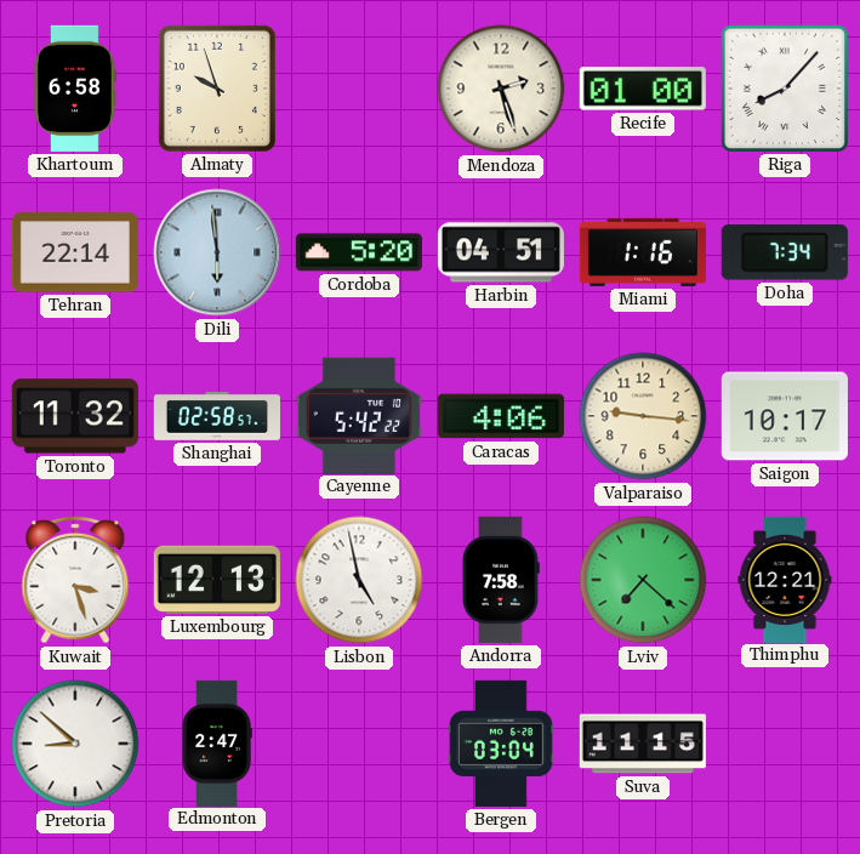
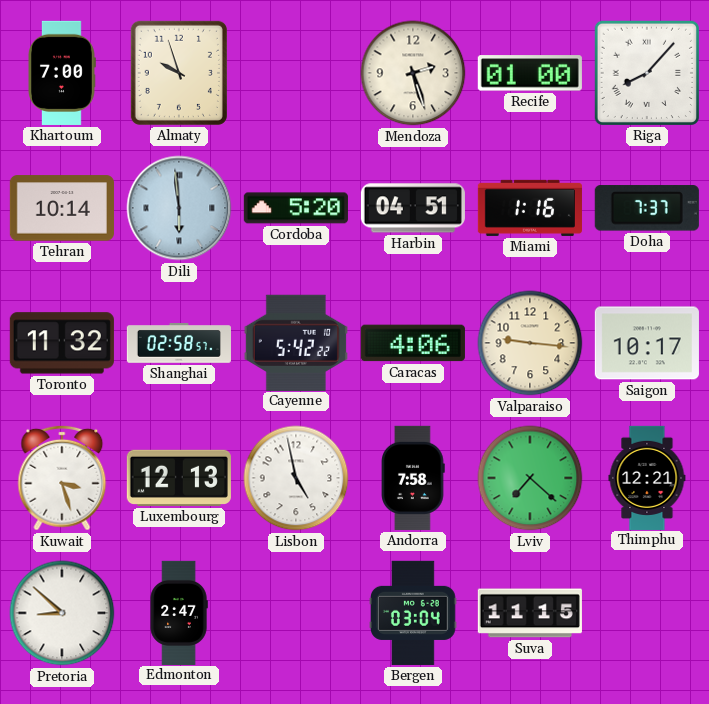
Khartoum: 6:58 -> 7:00
Tehran: 22:14 -> 10:14
Doha: 7:34 -> 7:37
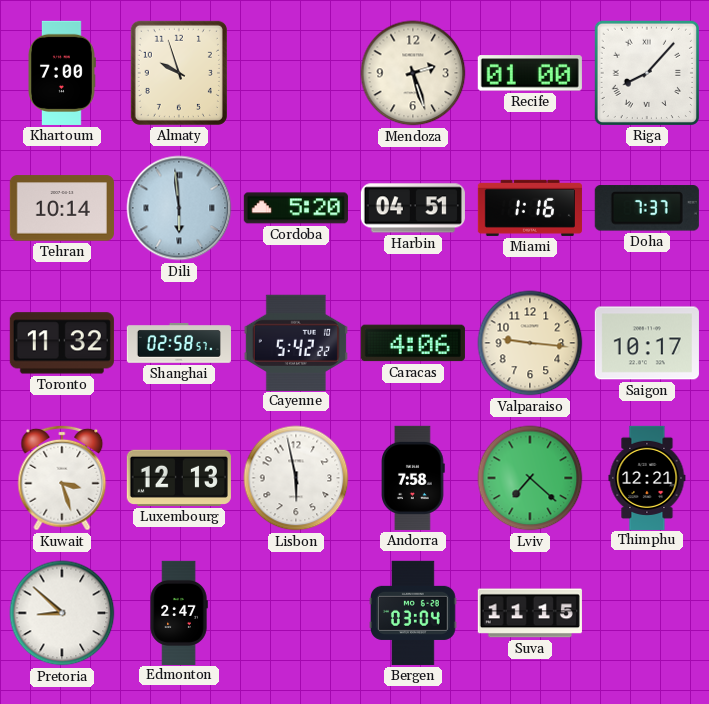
Lisbon: 4:58 -> 5:58
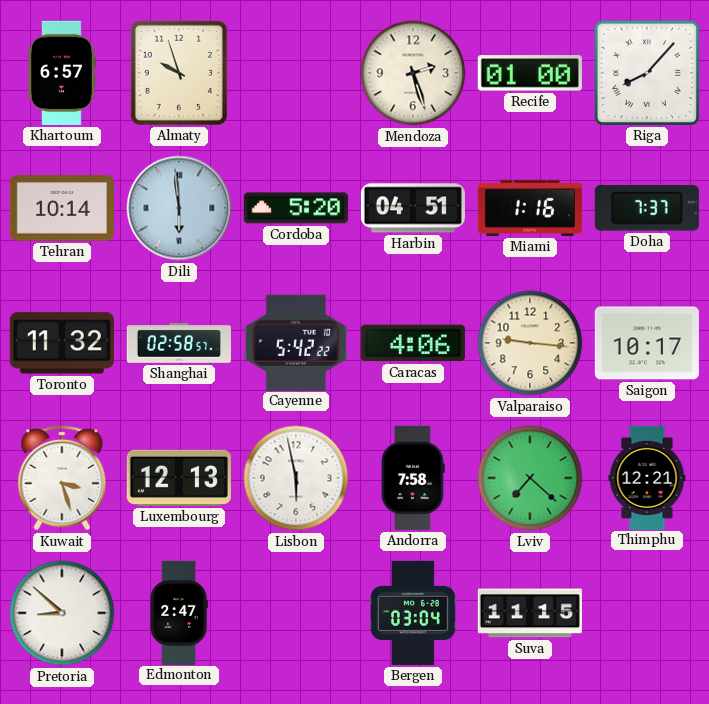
Khartoum: 7:00 -> 6:57
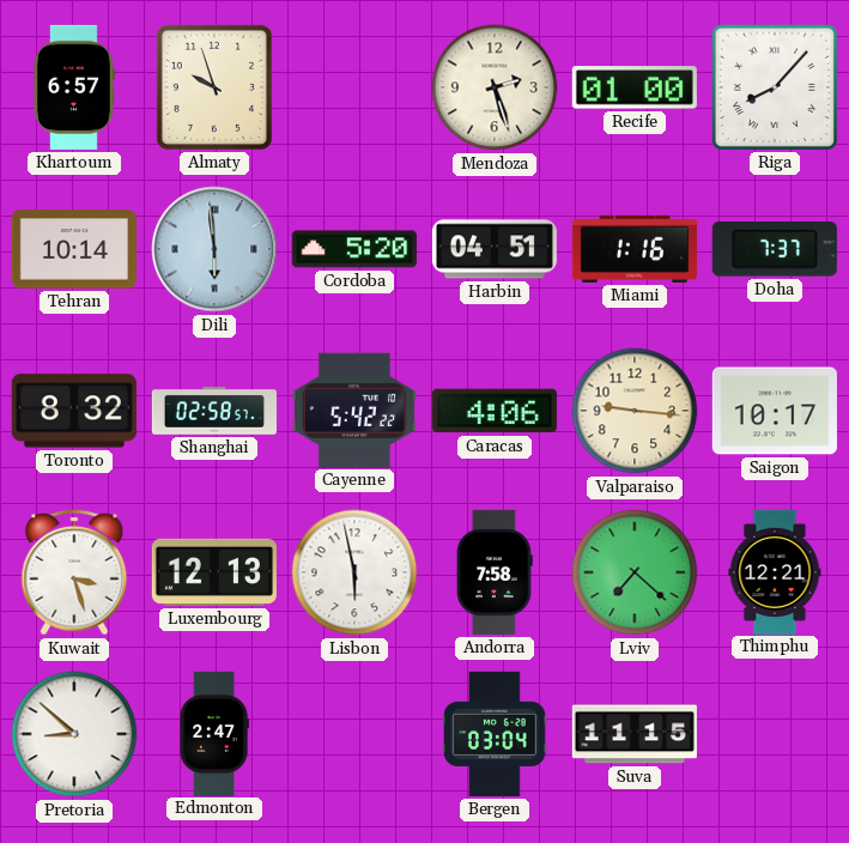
Toronto: 11:32 -> 8:32
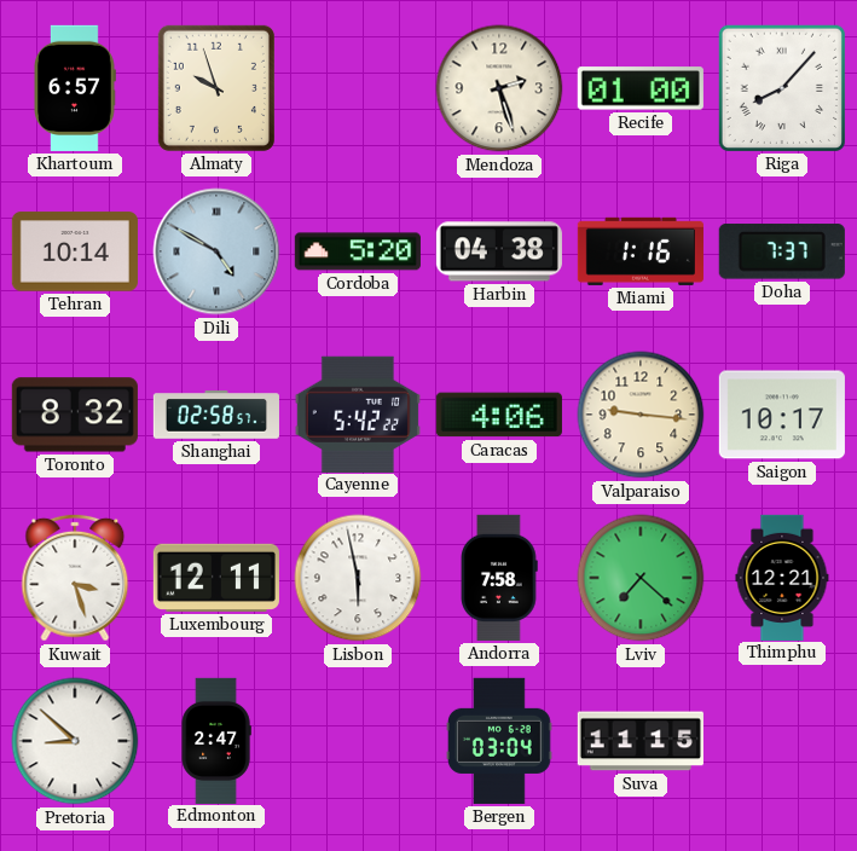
Dili: 5:59 -> 4:50
Harbin: 04:51 -> 04:38
Luxembourg: 12:13 -> 12:11
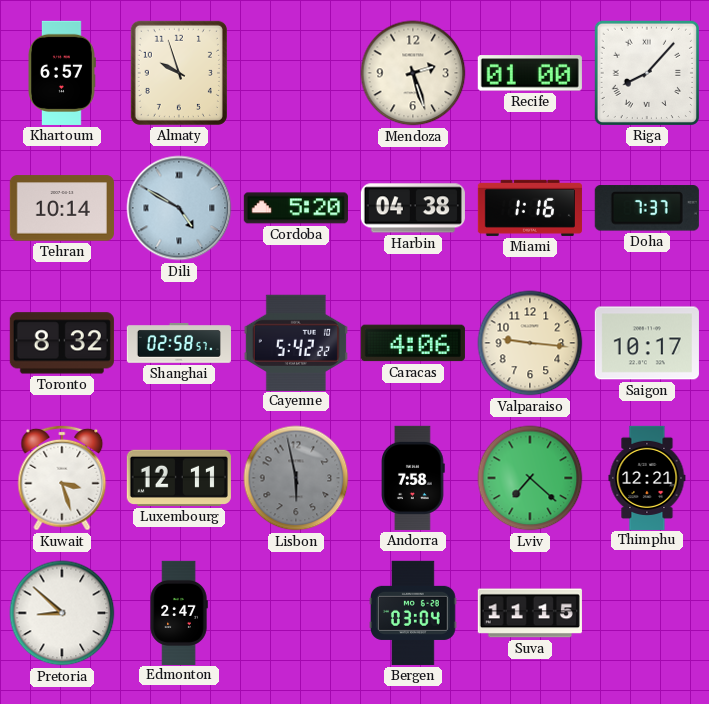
Lisbon dial: white -> grey
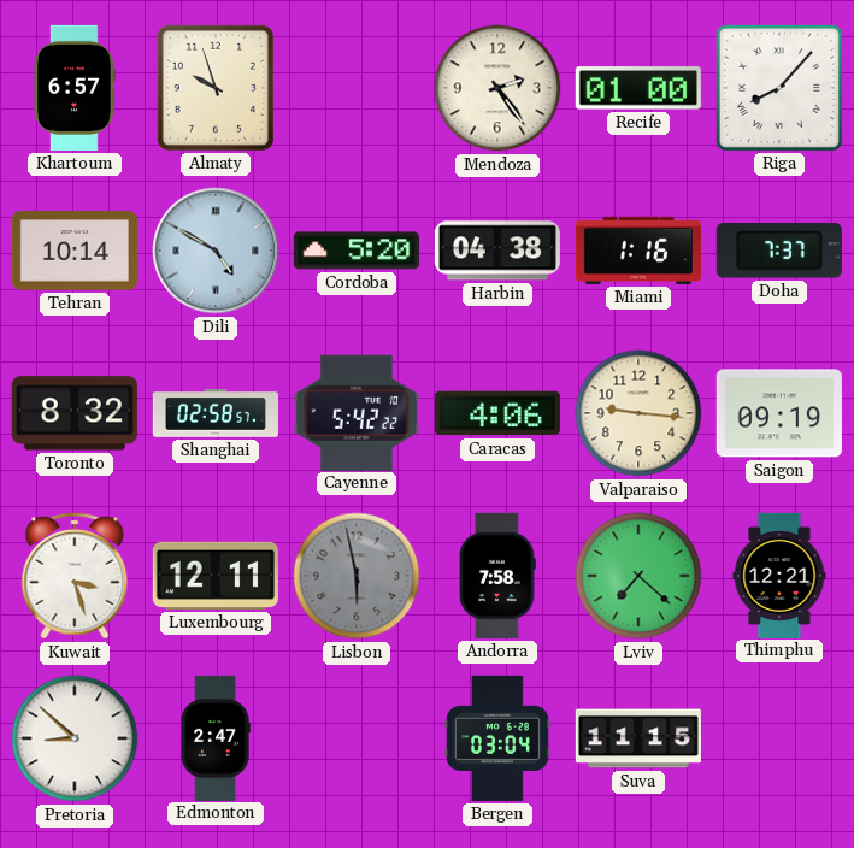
Mendoza: 2:27 -> 2:24
Saigon: 10:17 -> 09:19
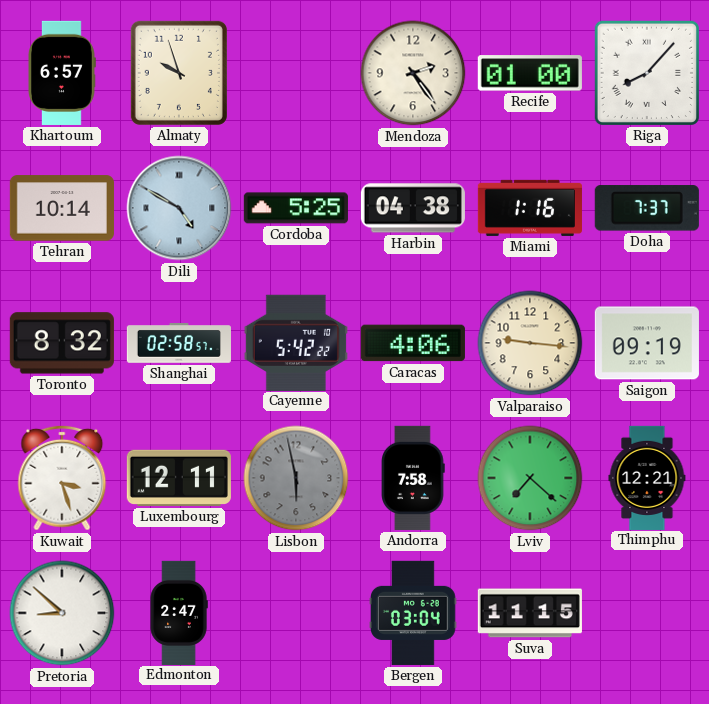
Cordoba: 5:20 -> 5:25
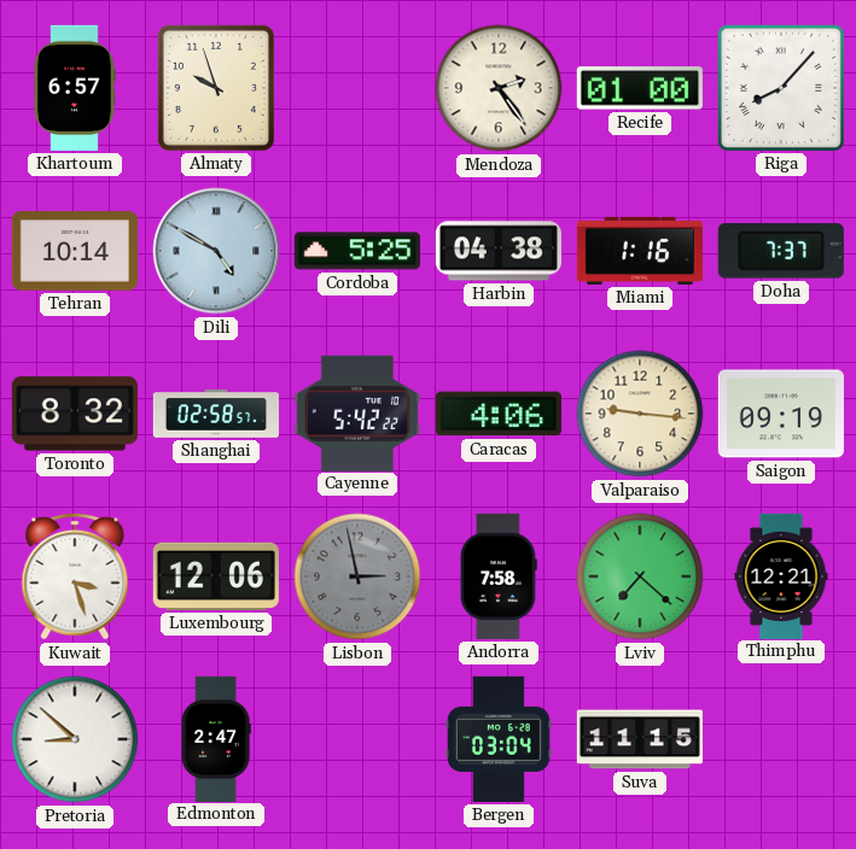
Luxembourg: 12:11 -> 12:06
Lisbon: 5:58 -> 2:58
